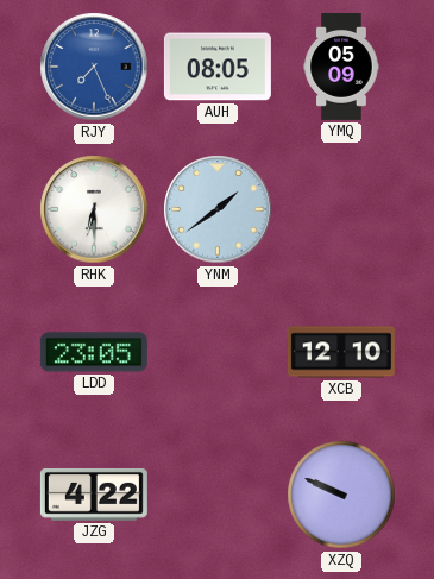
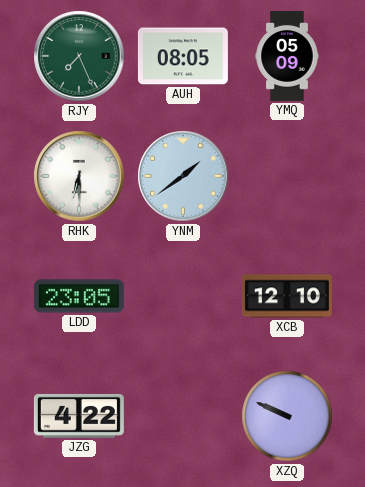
RJY dial: blue -> green
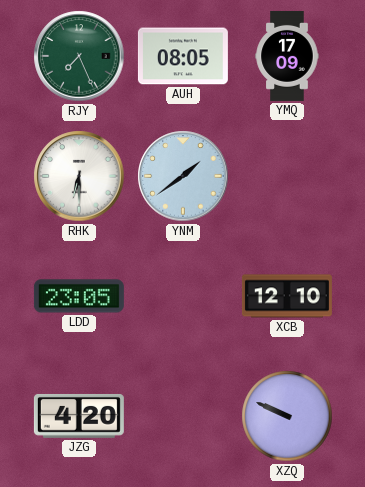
YMQ: 05:09 -> 17:09
JZG: 4:22 -> 4:20
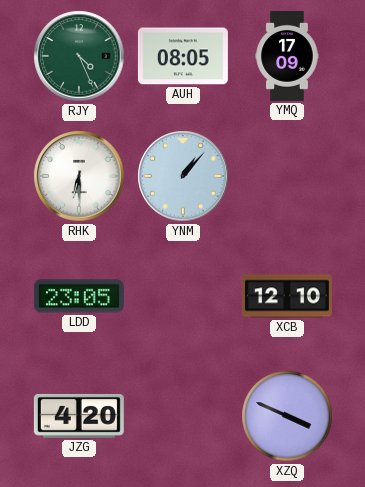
RJY: 7:26 -> 4:26
YNM: 1:39 -> 1:07
XZQ: 9:49 -> 3:49
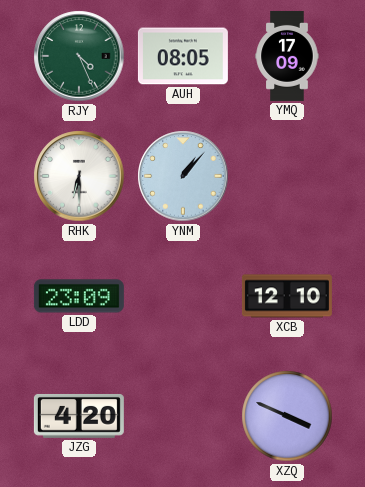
LDD: 23:05 -> 23:09
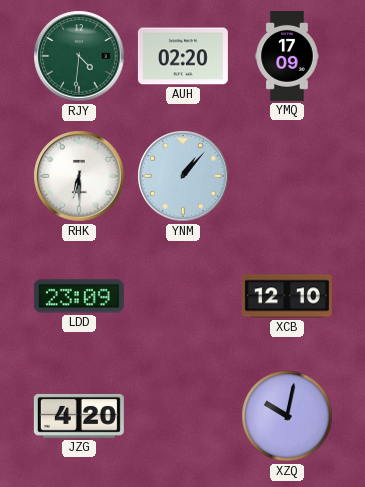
RJY: 4:26 -> 4:31
AUH: 08:05 -> 02:20
XZQ: 3:49 -> 10:02
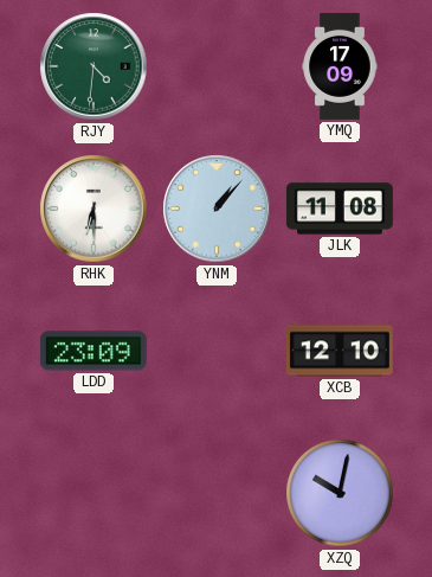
AUH: 02:20 -> none
JLK: none -> 11:08
JZG: 4:20 -> none
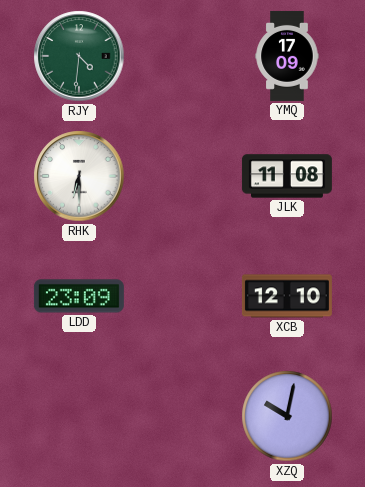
YNM: 1:07 -> none
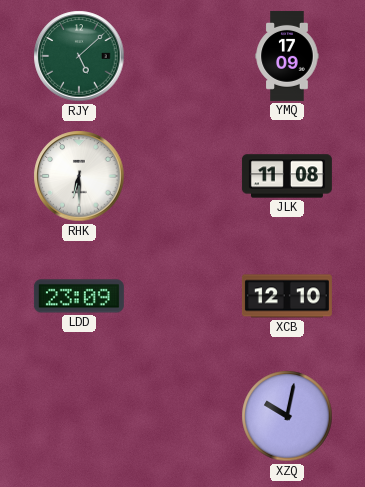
RJY: 4:31 -> 5:08
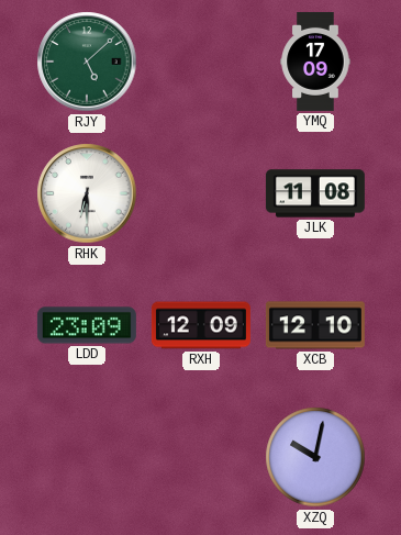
RXH: none -> 12:09
